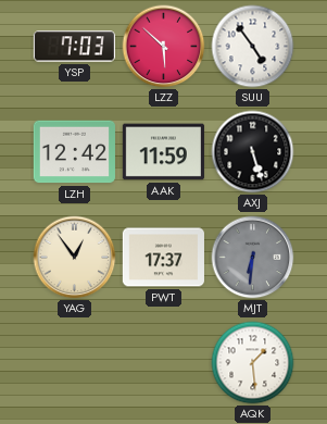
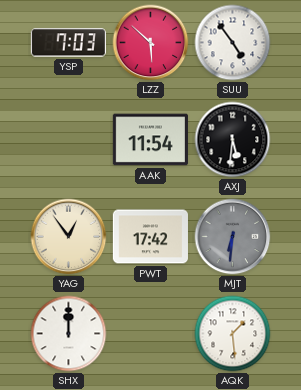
LZH: 12:42 -> none
AAK: 11:59 -> 11:54
AXJ: 5:27 -> 5:31
PWT: 17:37 -> 17:42
SHX: none -> 12:00
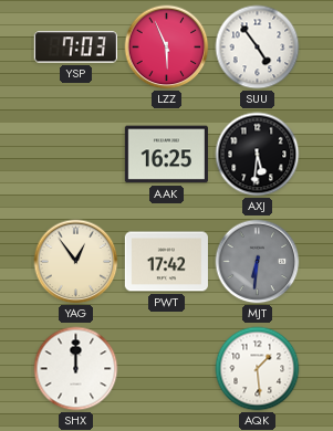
LZZ: 5:52 -> 5:56
AAK: 11:54 -> 16:25
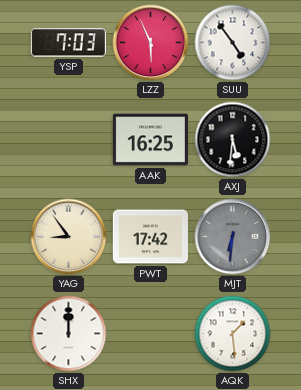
YAG: 12:54 -> 8:54
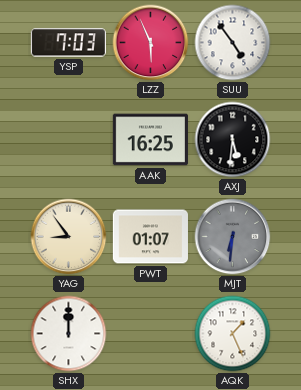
PWT: 17:42 -> 01:07
AQK: 1:29 -> 1:26
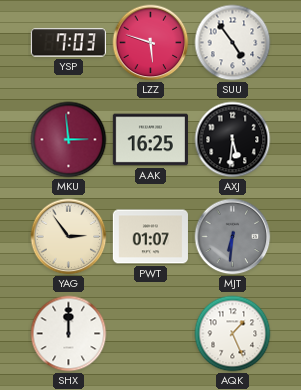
LZZ: 5:56 -> 5:48
MKU: none -> 2:59
YAG: 8:54 -> 2:54
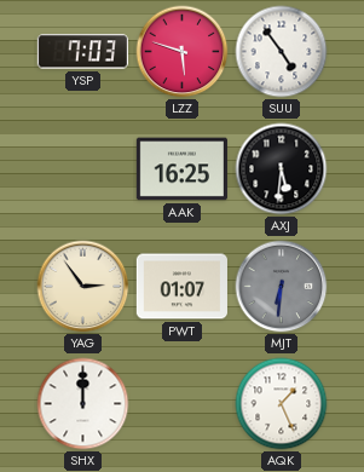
MKU: 2:59 -> none
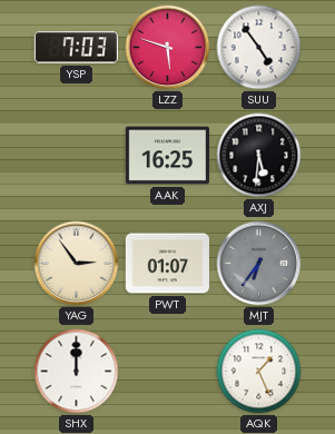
MJT: 6:31 -> 6:36
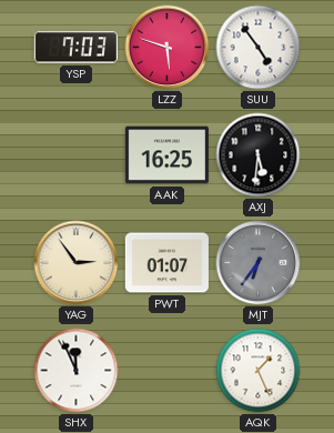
SHX: 12:00 -> 11:56
